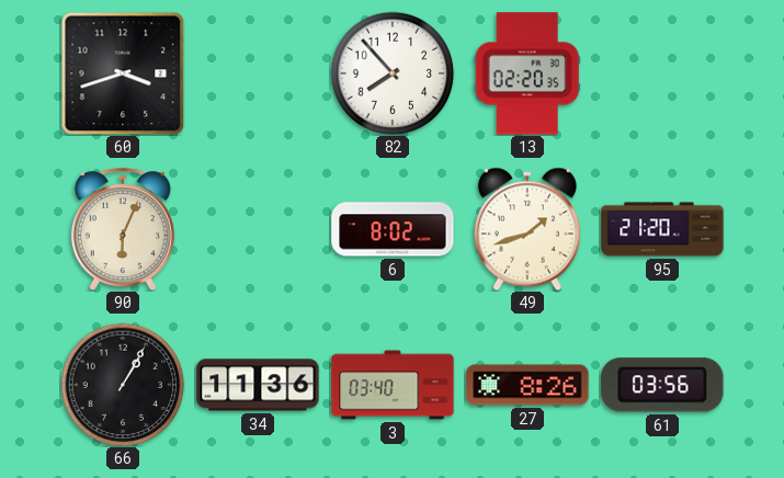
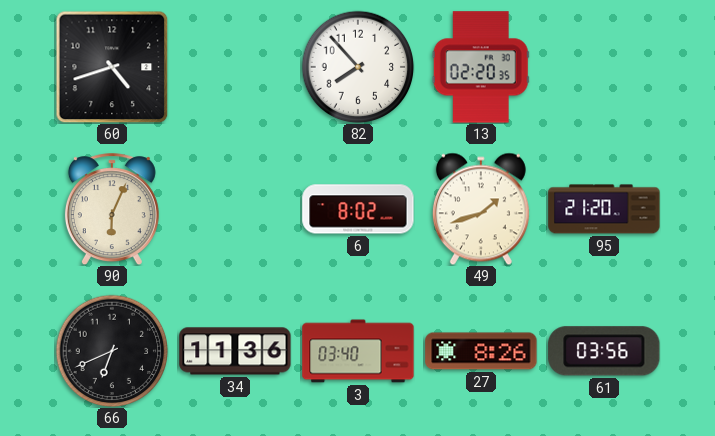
60: 3:42 -> 4:42
66: 1:05 -> 6:41
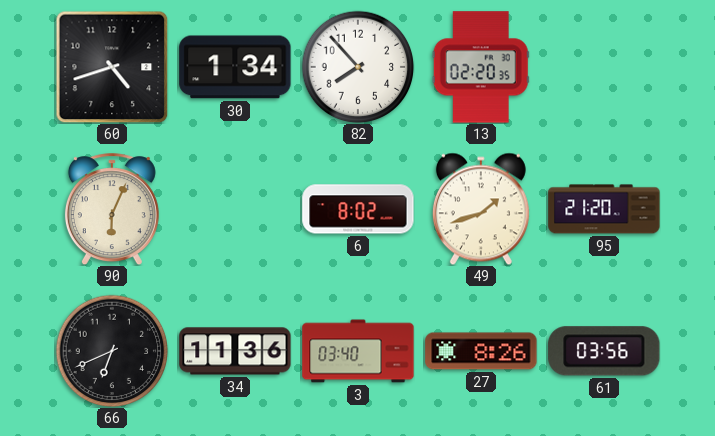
30: none -> 1:34
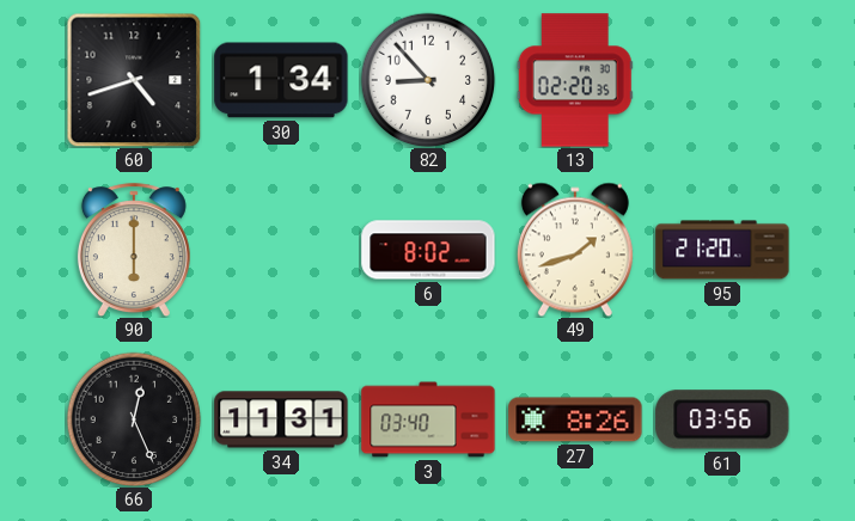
82: 7:53 -> 8:53
90: 6:04 -> 6:00
66: 6:41 -> 12:26
34: 11:36 -> 11:31
